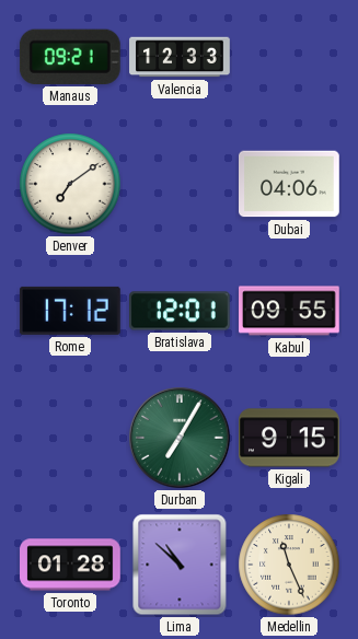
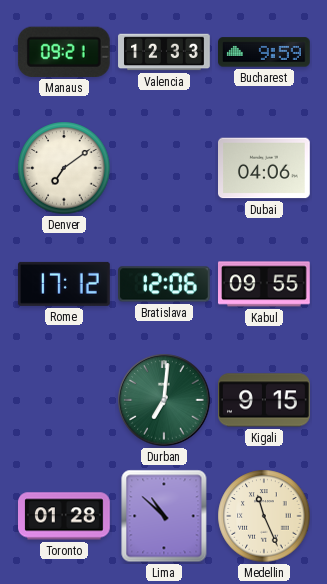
Bucharest: none -> 9:59
Bratislava: 12:01 -> 12:06
Durban: 7:05 -> 7:01
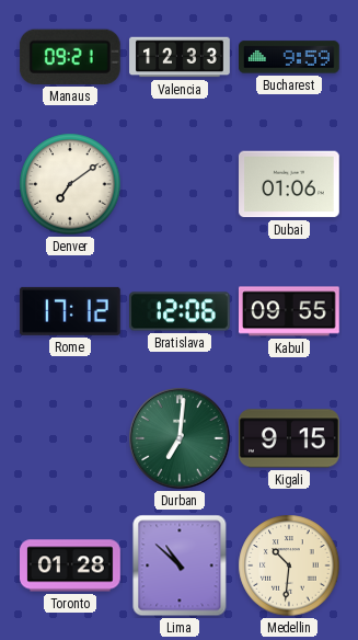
Dubai: 04:06 -> 01:06
Medellin: 11:26 -> 10:31
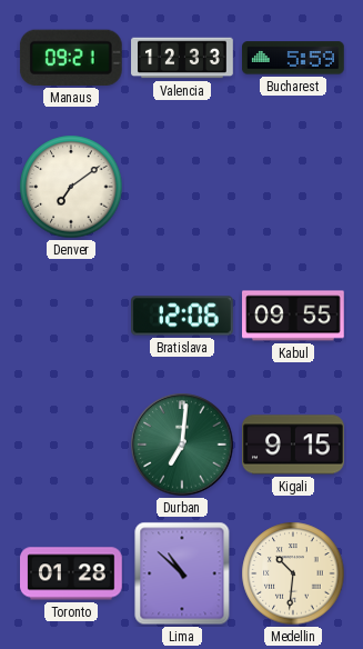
Bucharest: 9:59 -> 5:59
Dubai: 01:06 -> none
Rome: 17:12 -> none
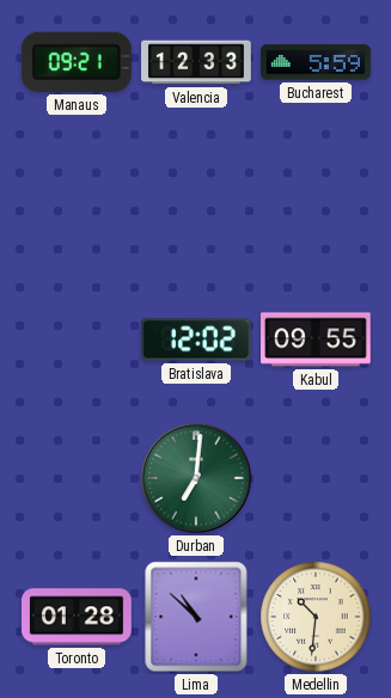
Denver: 7:09 -> none
Bratislava: 12:06 -> 12:02
Kigali: 9:15 -> none
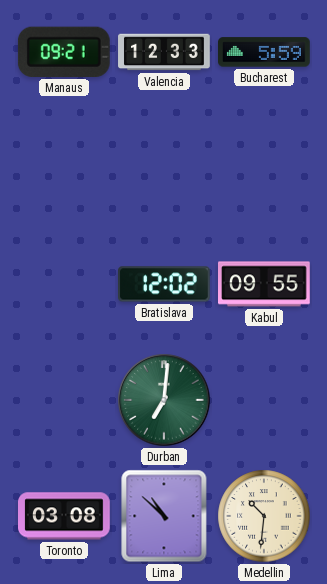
Toronto: 01:28 -> 03:08
